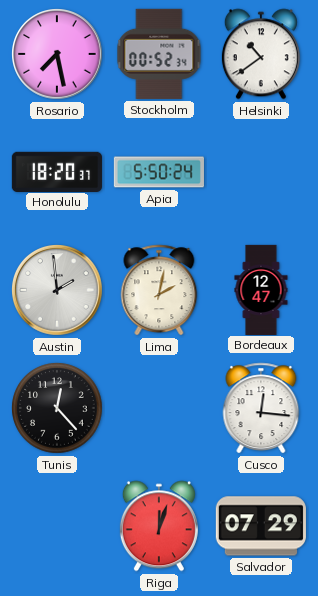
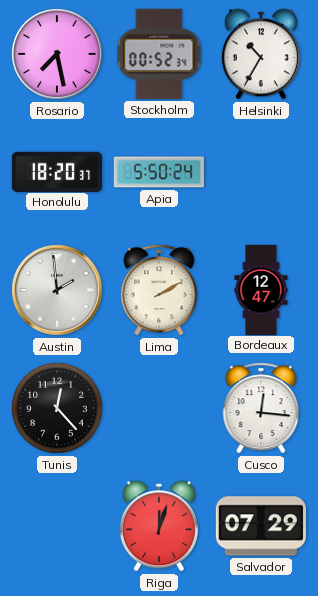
Helsinki: 10:39 -> 10:35
Lima: 2:02 -> 2:10
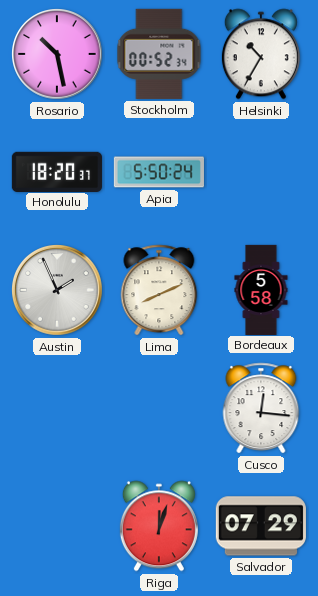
Rosario: 7:28 -> 10:28
Austin: 1:59 -> 1:56
Lima: 2:10 -> 8:11
Bordeaux: 12:47 -> 5:58
Tunis: 12:23 -> none
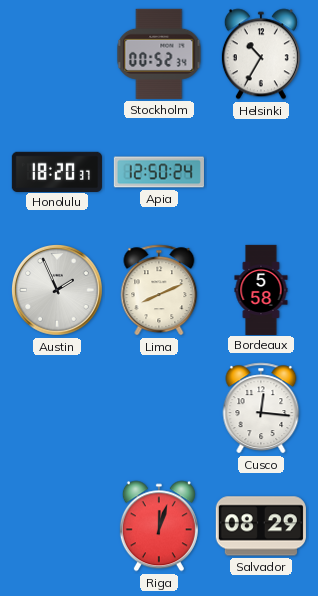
Rosario: 10:28 -> none
Apia: 5:50 -> 12:50
Salvador: 07:29 -> 08:29
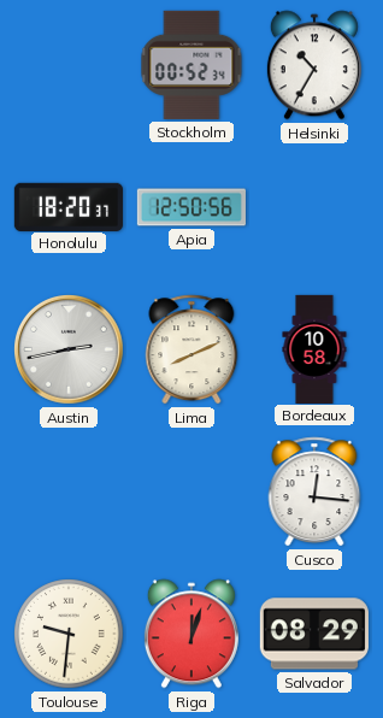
Apia: 12:50:24 -> 12:50:56
Austin: 1:56 -> 2:43
Bordeaux: 5:58 -> 10:58
Toulouse: none -> 9:31
